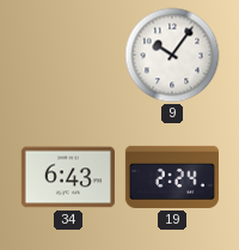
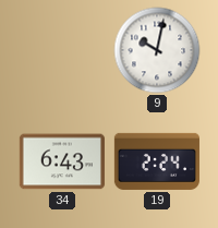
9: 10:06 -> 10:02
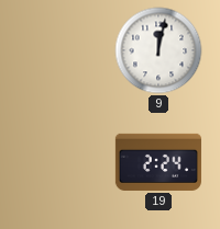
9: 10:02 -> 12:02
34: 6:43 -> none
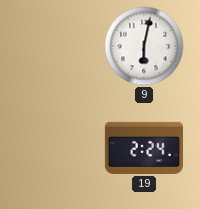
9: 12:02 -> 6:02
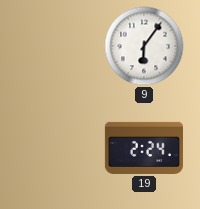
9: 6:02 -> 6:06
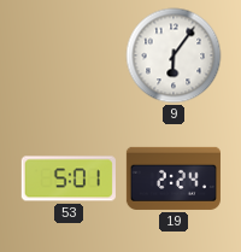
53: none -> 5:01
